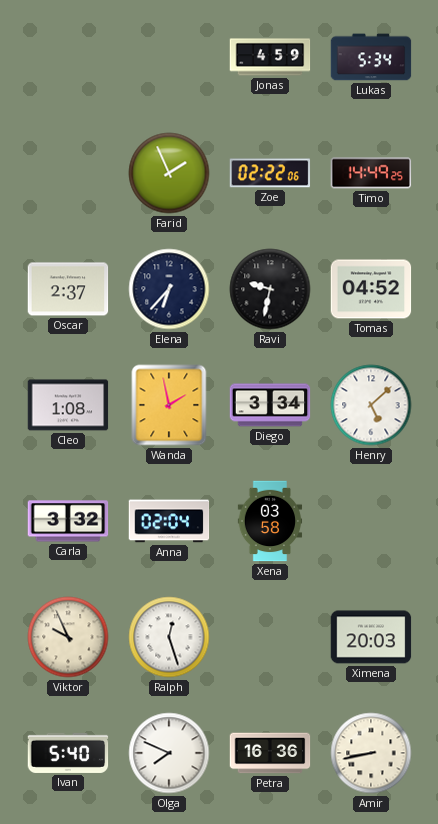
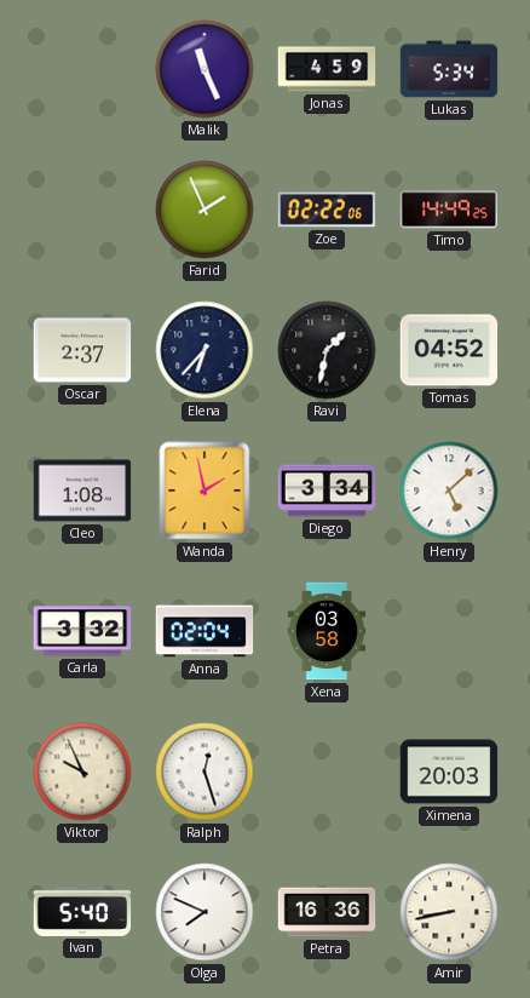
Malik: none -> 11:26
Ravi: 9:32 -> 1:32
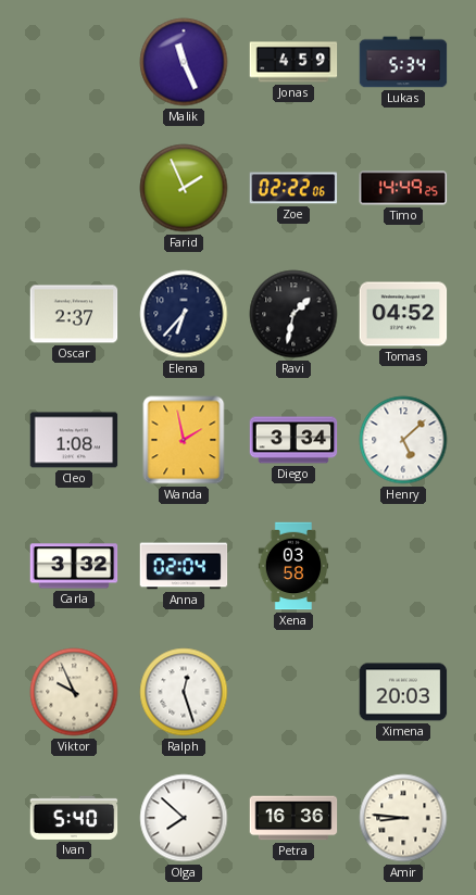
Olga: 7:49 -> 7:52
Amir: 8:43 -> 8:46
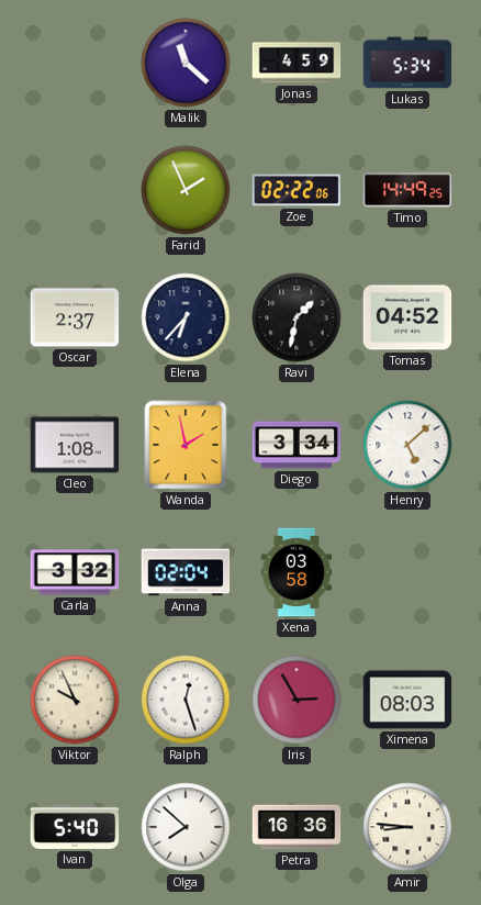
Malik: 11:26 -> 11:22
Iris: none -> 2:55
Ximena: 20:03 -> 08:03
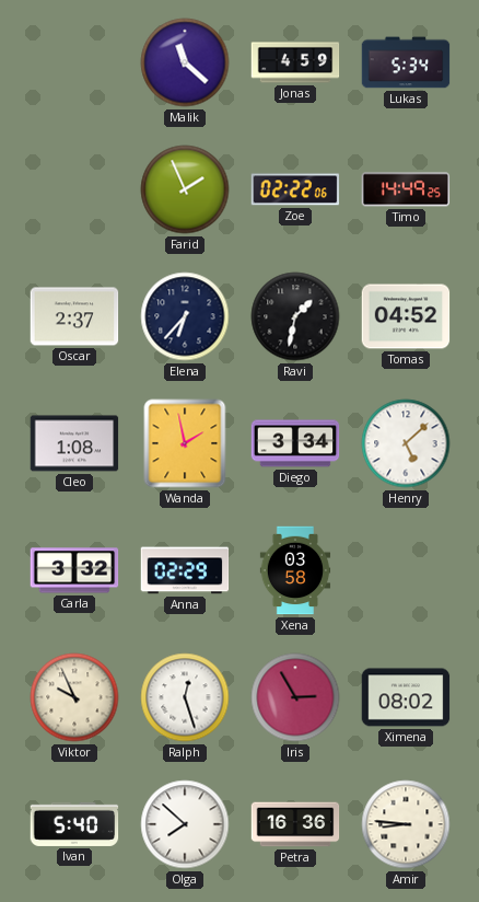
Anna: 02:04 -> 02:29
Ximena: 08:03 -> 08:02
